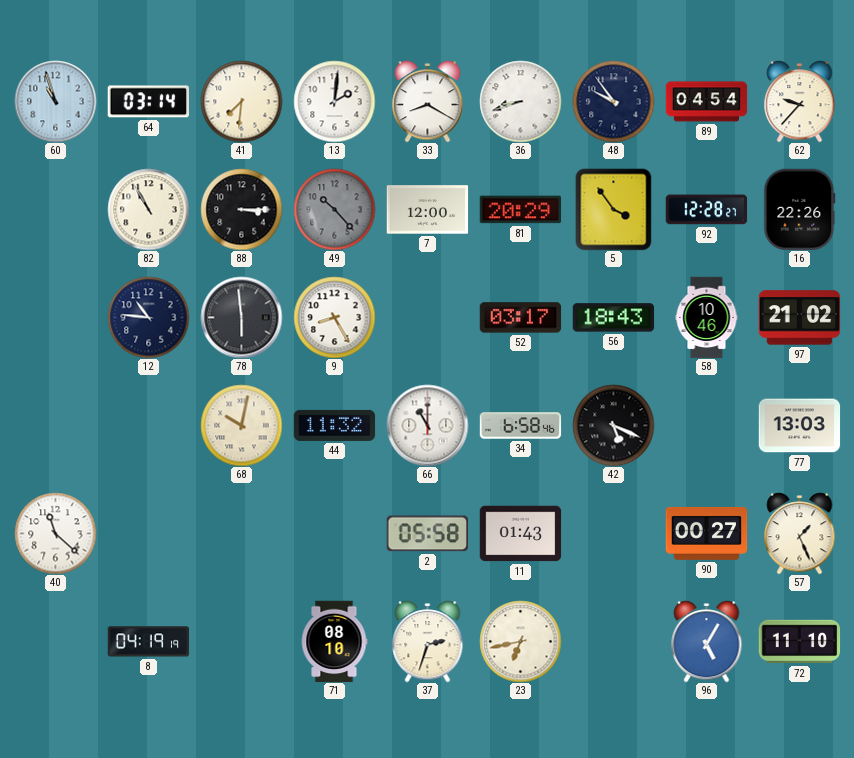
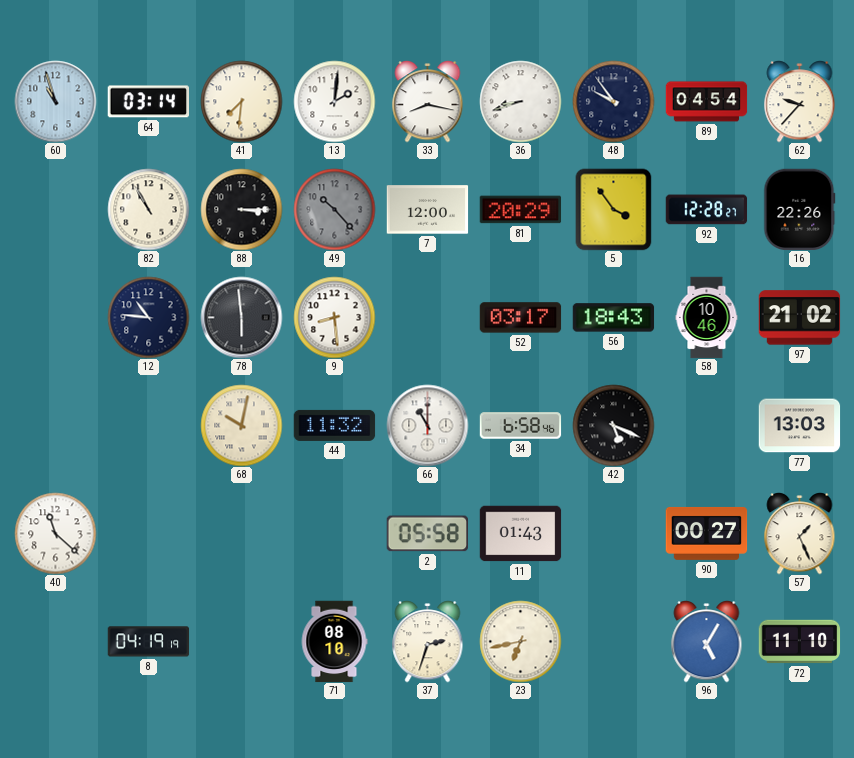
33: 8:20 -> 8:17
9: 8:25 -> 8:29
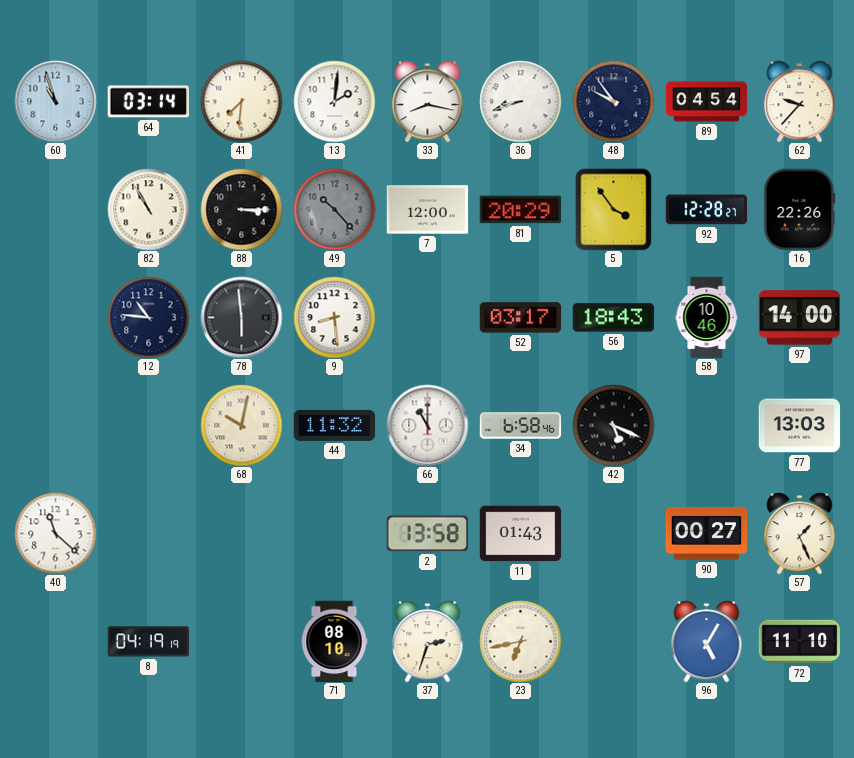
97: 21:02 -> 14:00
2: 05:58 -> 13:58
